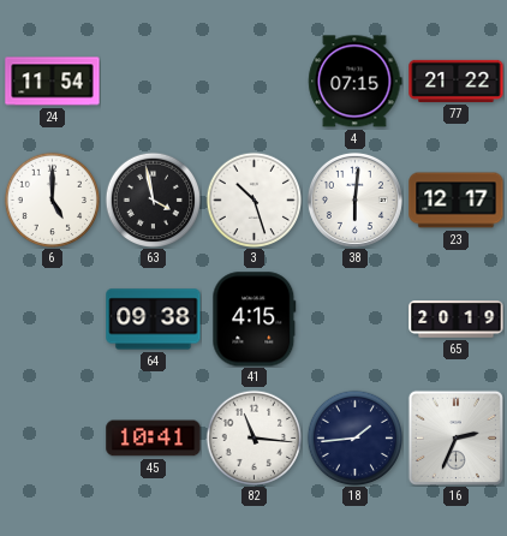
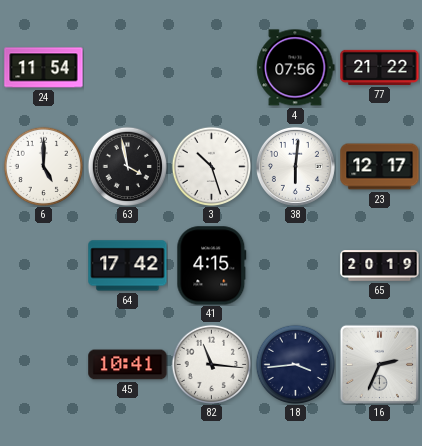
4: 07:15 -> 07:56
64: 09:38 -> 17:42
18: 1:44 -> 3:44
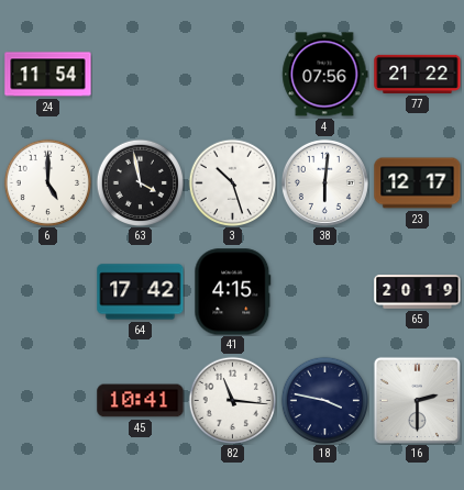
18: 3:44 -> 3:47
16: 2:34 -> 2:30
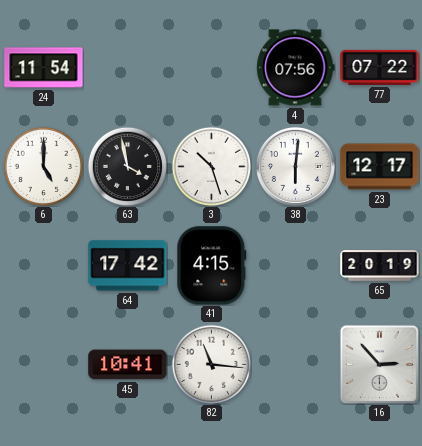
77: 21:22 -> 07:22
18: 3:47 -> none
16: 2:30 -> 2:53
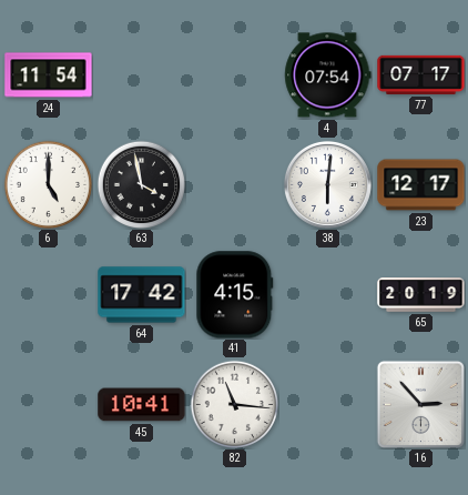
4: 07:56 -> 07:54
77: 07:22 -> 07:17
3: 10:27 -> none
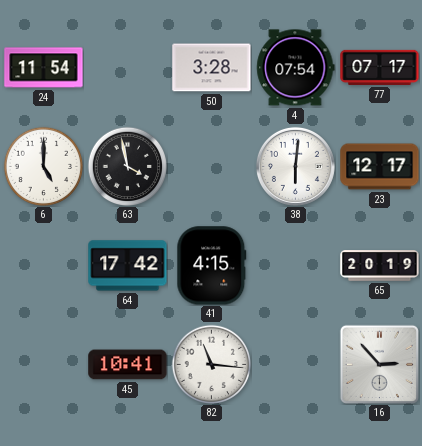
50: none -> 3:28
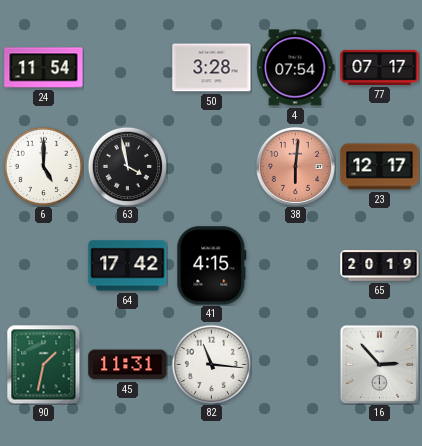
38 dial: white -> salmon
90: none -> 1:32
45: 10:41 -> 11:31
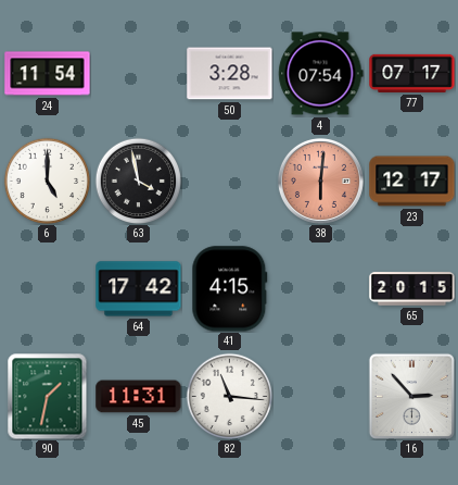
65: 20:19 -> 20:15
